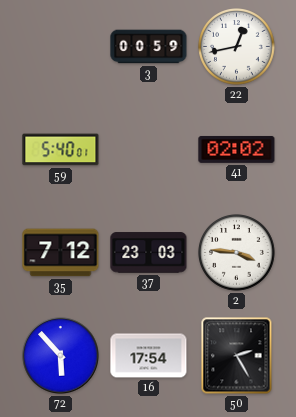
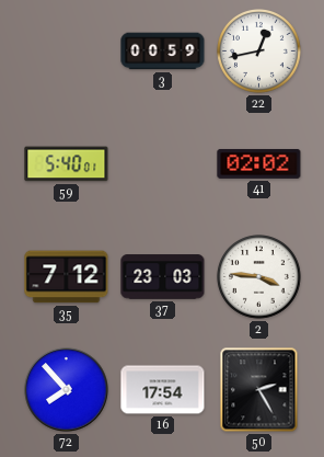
72: 5:53 -> 7:53
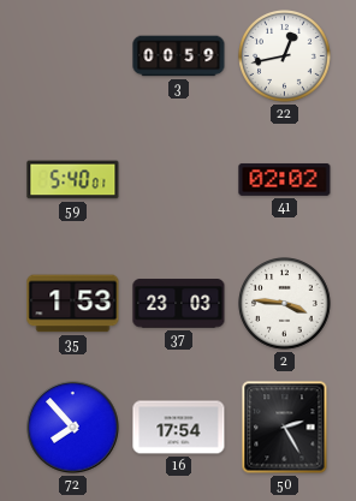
35: 7:12 -> 1:53
